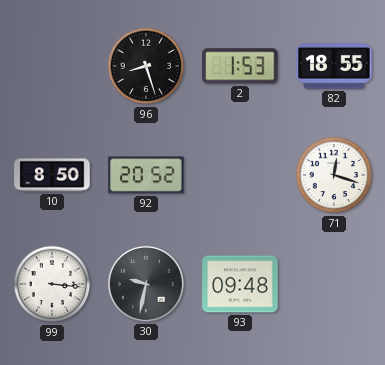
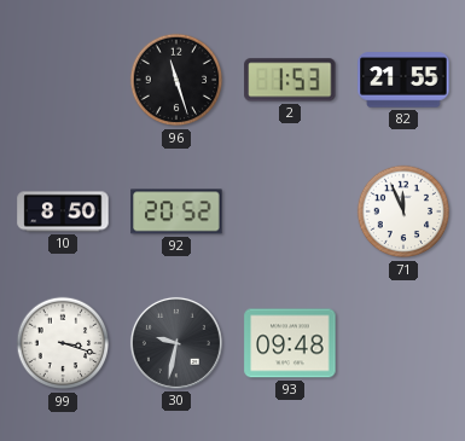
96: 8:27 -> 11:27
82: 18:55 -> 21:55
71: 12:18 -> 11:56
99: 3:16 -> 3:18
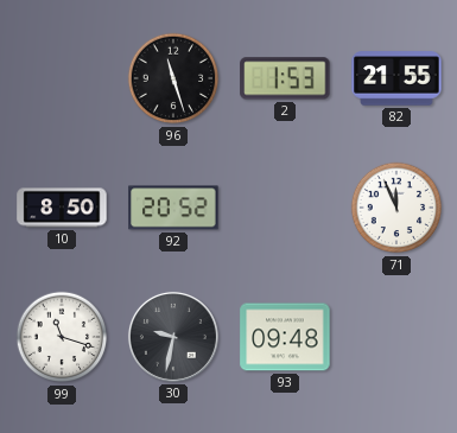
99: 3:18 -> 11:18
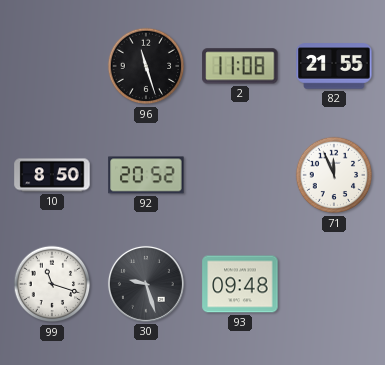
2: 1:53 -> 11:08
30: 9:32 -> 9:27
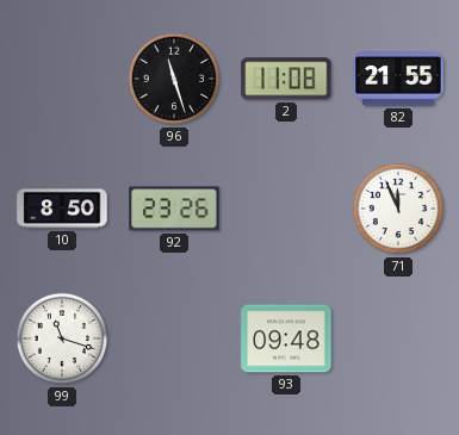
92: 20:52 -> 23:26
30: 9:27 -> none
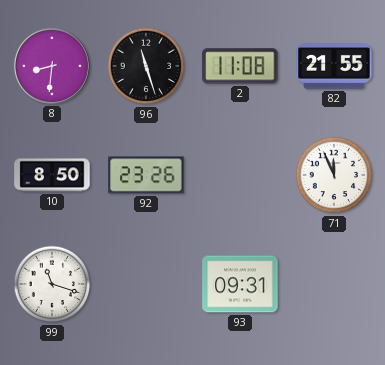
8: none -> 8:31
93: 09:48 -> 09:31
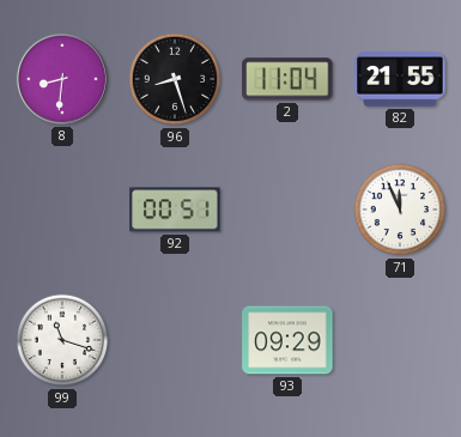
96: 11:27 -> 8:27
2: 11:08 -> 11:04
10: 8:50 -> none
92: 23:26 -> 00:51
93: 09:31 -> 09:29
